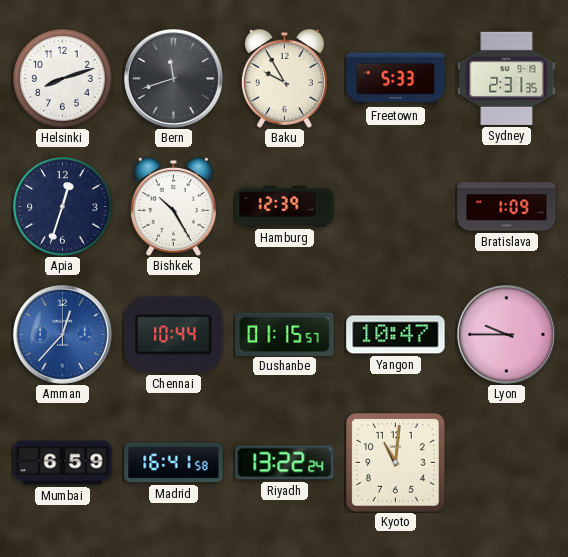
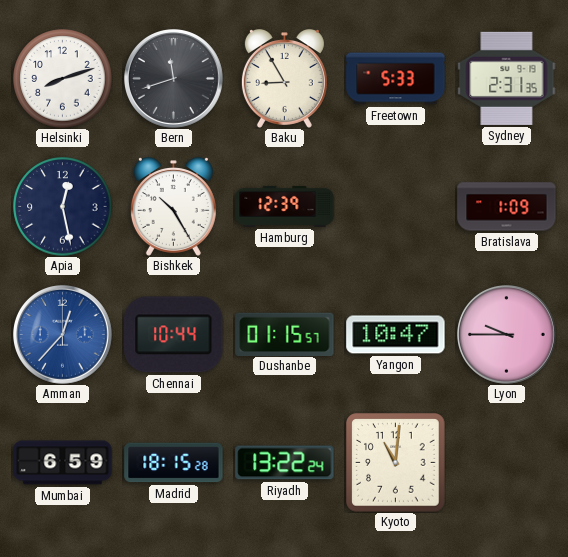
Baku: 9:55 -> 8:55
Apia: 12:33 -> 12:28
Madrid: 16:41 -> 18:15
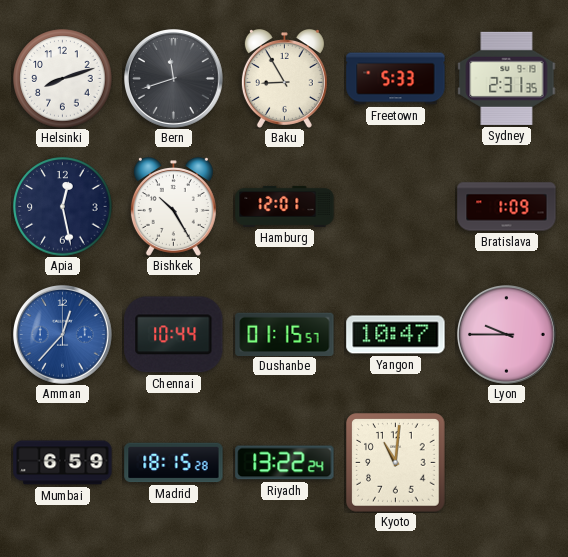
Hamburg: 12:39 -> 12:01
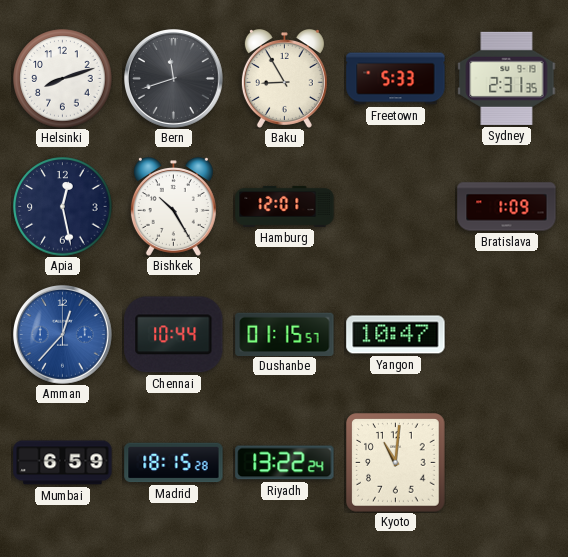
Lyon: 9:45 -> none
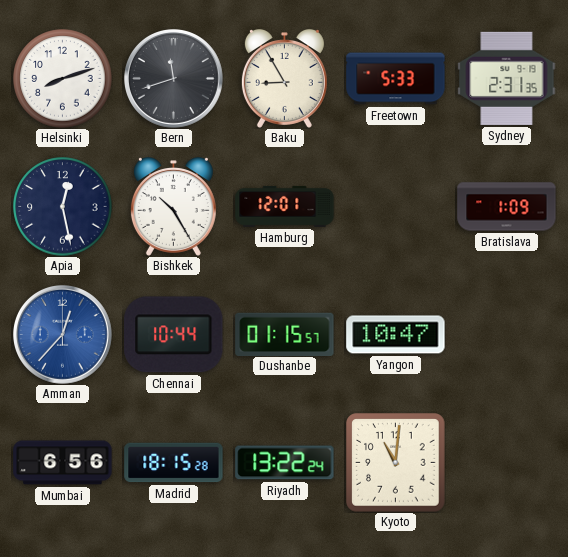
Mumbai: 6:59 -> 6:56
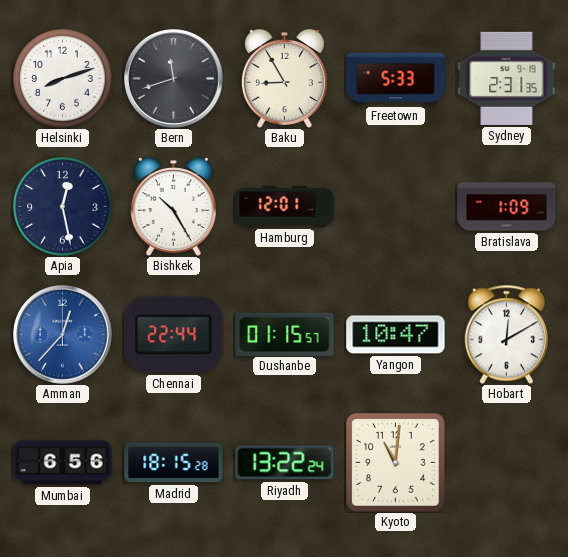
Chennai: 10:44 -> 22:44
Hobart: none -> 12:10
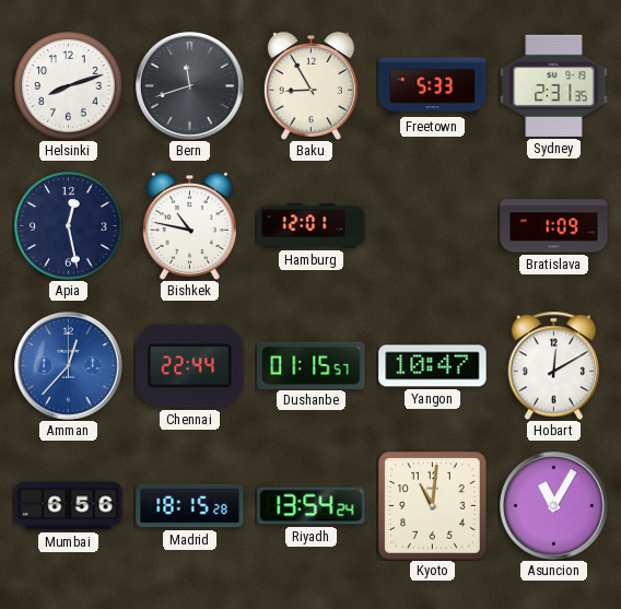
Bishkek: 10:25 -> 10:47
Riyadh: 13:22 -> 13:54
Asuncion: none -> 11:05
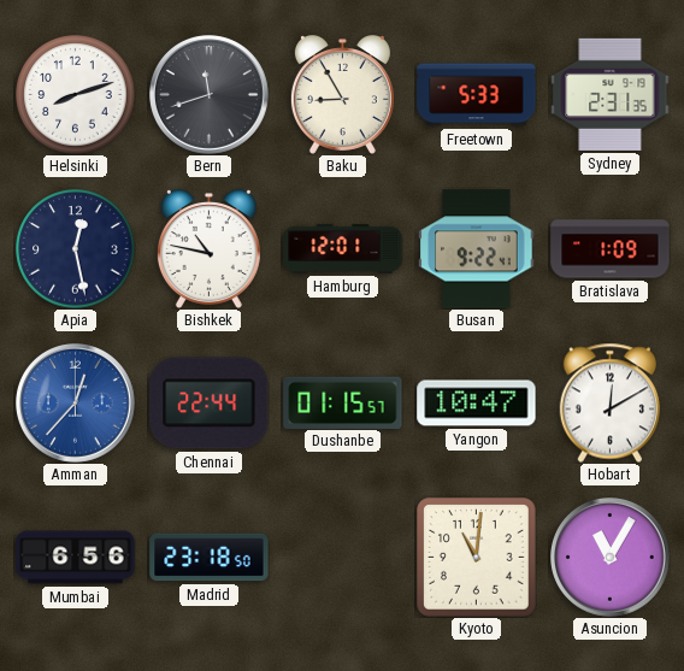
Busan: none -> 9:22
Madrid: 18:15 -> 23:18
Riyadh: 13:54 -> none
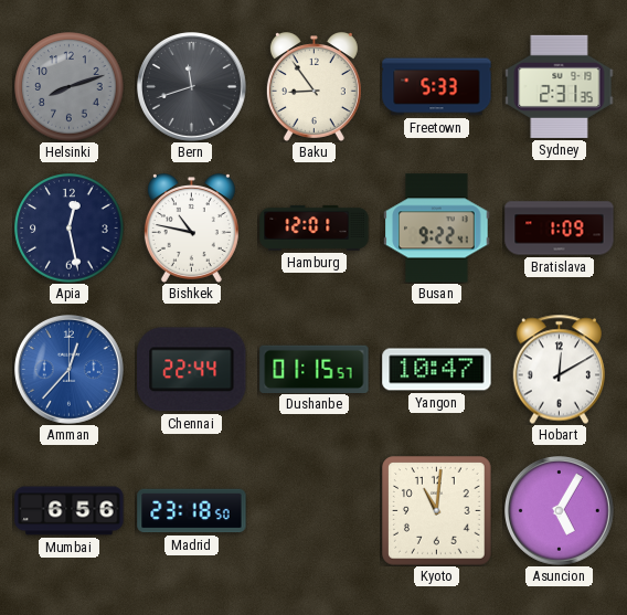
Helsinki dial: white -> grey
Baku: 8:55 -> 8:54
Asuncion: 11:05 -> 5:05
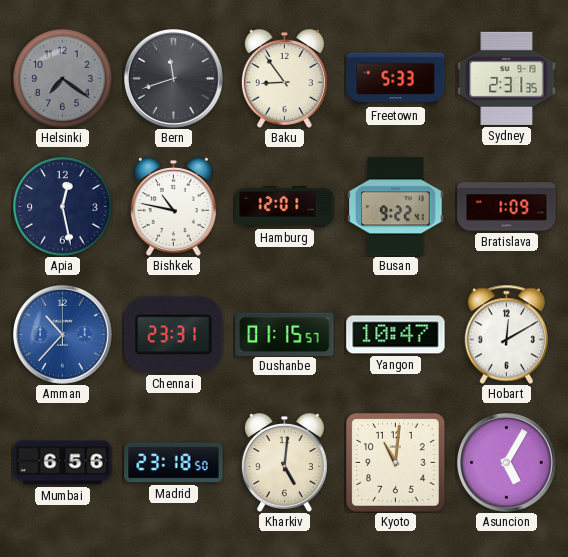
Helsinki: 8:12 -> 7:21
Amman: 12:37 -> 10:37
Chennai: 22:44 -> 23:31
Kharkiv: none -> 5:01
